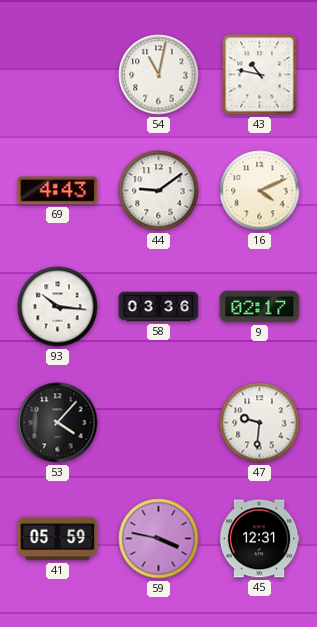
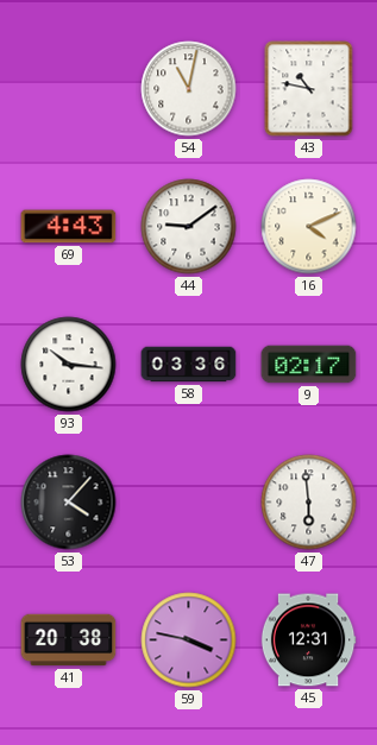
47: 9:31 -> 5:59
41: 05:59 -> 20:38
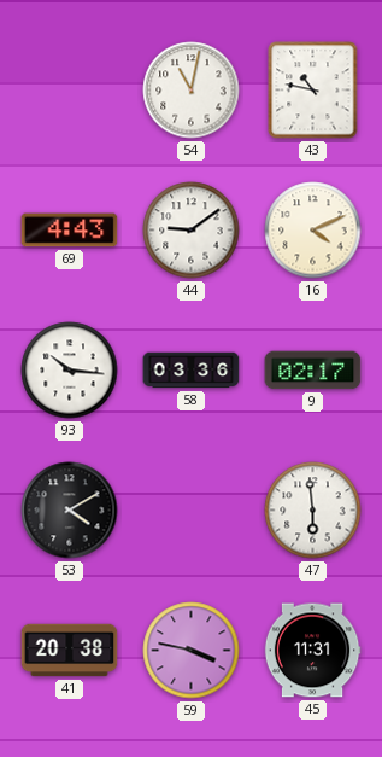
53: 4:07 -> 4:10
45: 12:31 -> 11:31
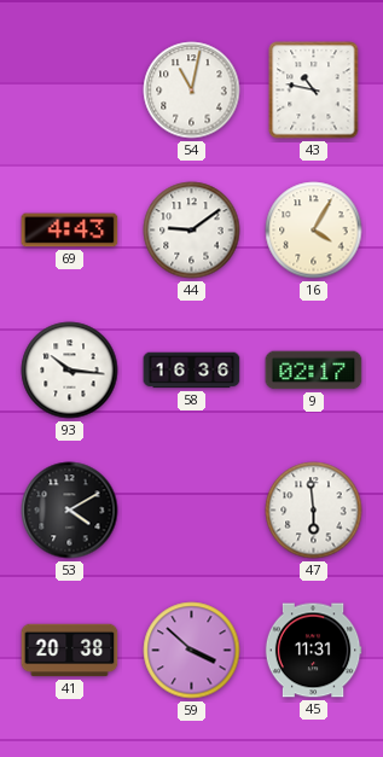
16: 4:11 -> 4:05
58: 03:36 -> 16:36
59: 3:47 -> 3:52
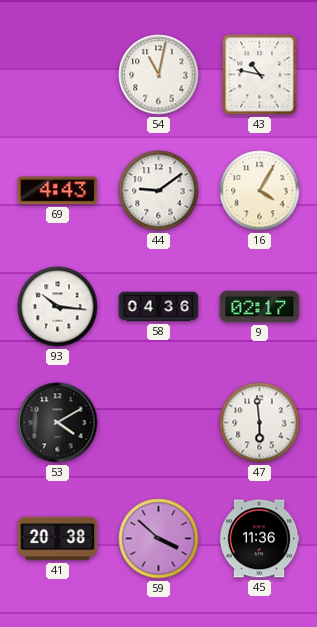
58: 16:36 -> 04:36
45: 11:31 -> 11:36
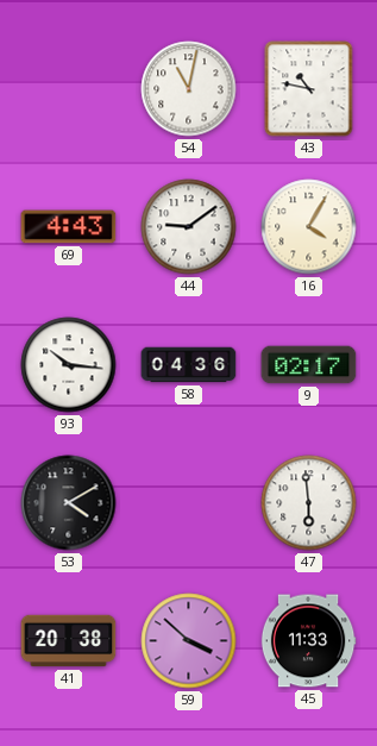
45: 11:36 -> 11:33
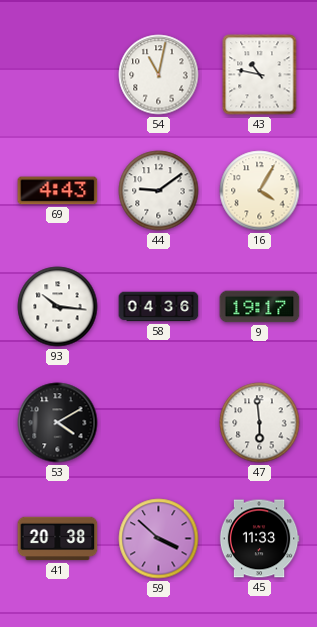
9: 02:17 -> 19:17
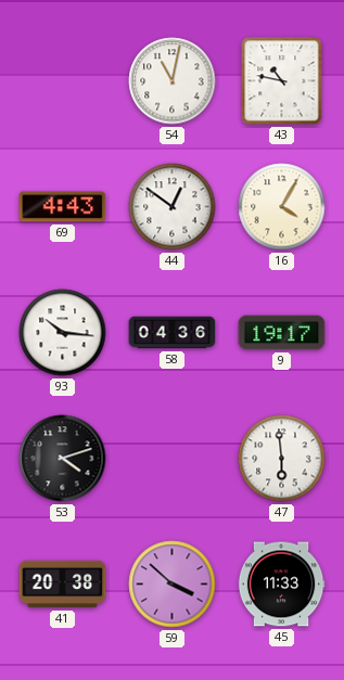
44: 9:09 -> 12:51
53: 4:10 -> 4:12
